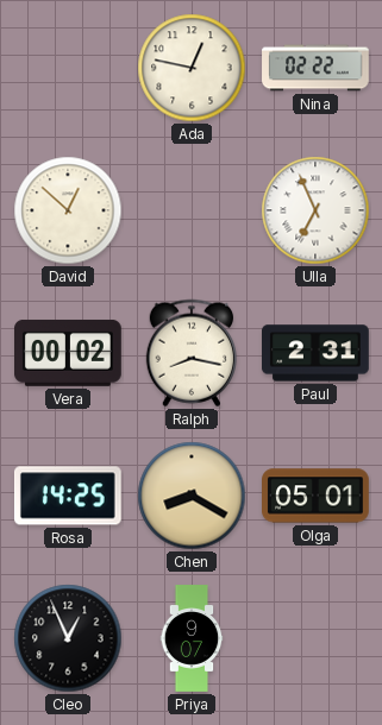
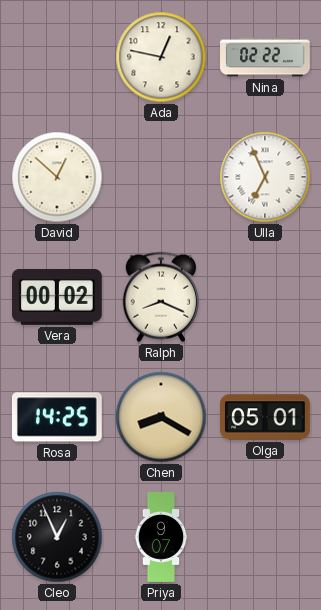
Ralph: 8:17 -> 8:19
Paul: 2:31 -> none
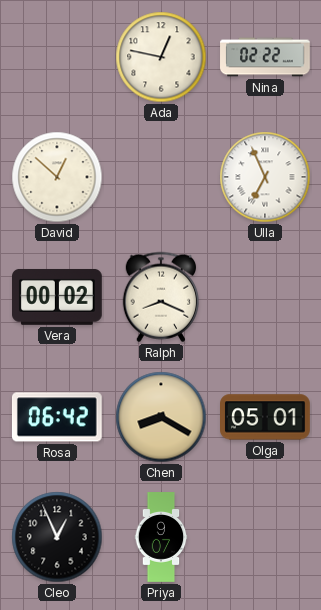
Rosa: 14:25 -> 06:42
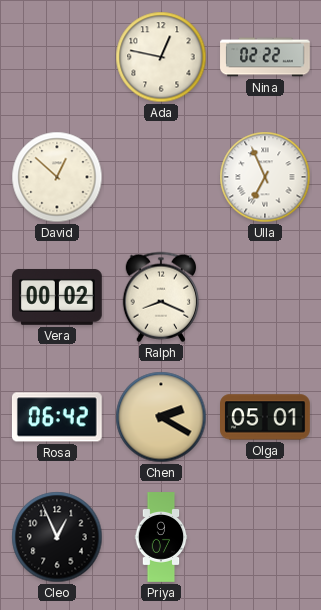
Chen: 8:20 -> 2:20
